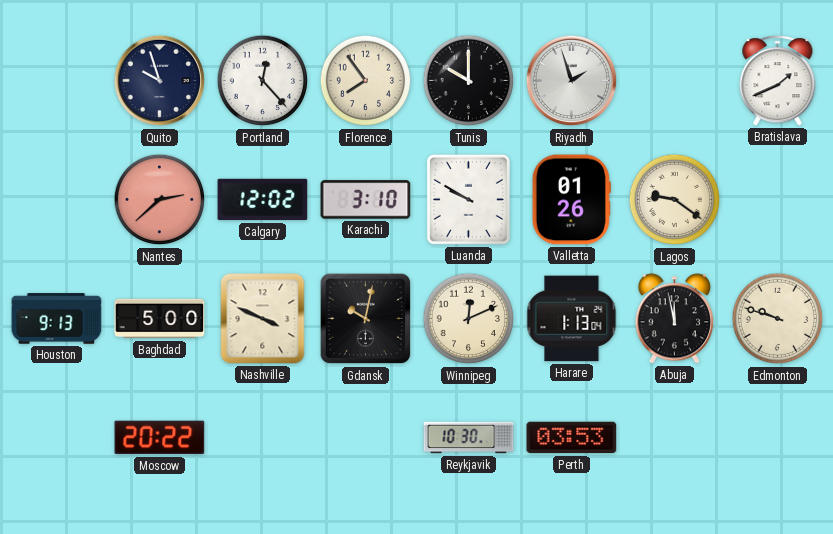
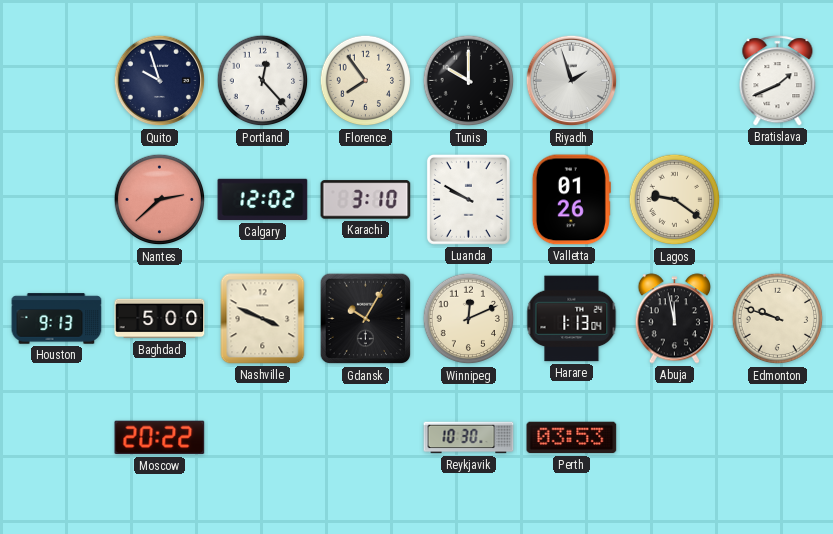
Gdansk: 10:02 -> 10:05
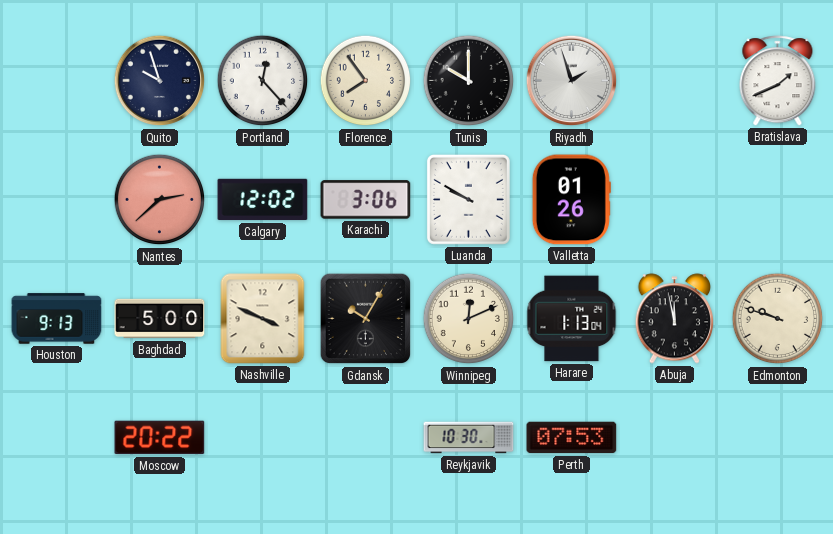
Karachi: 3:10 -> 3:06
Lagos: 9:21 -> none
Perth: 03:53 -> 07:53
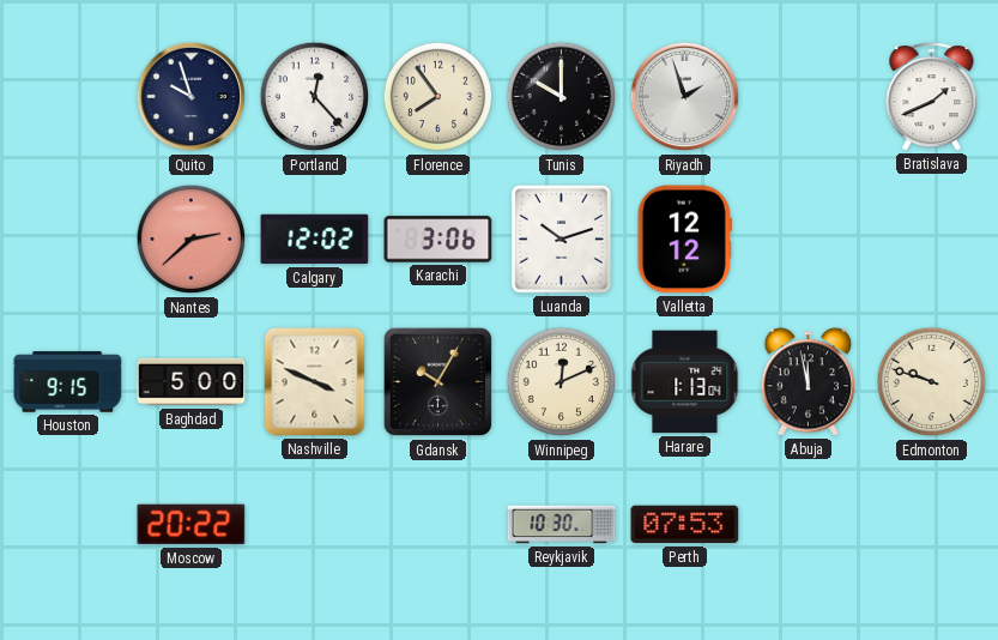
Luanda: 9:50 -> 10:12
Valletta: 01:26 -> 12:12
Houston: 9:13 -> 9:15
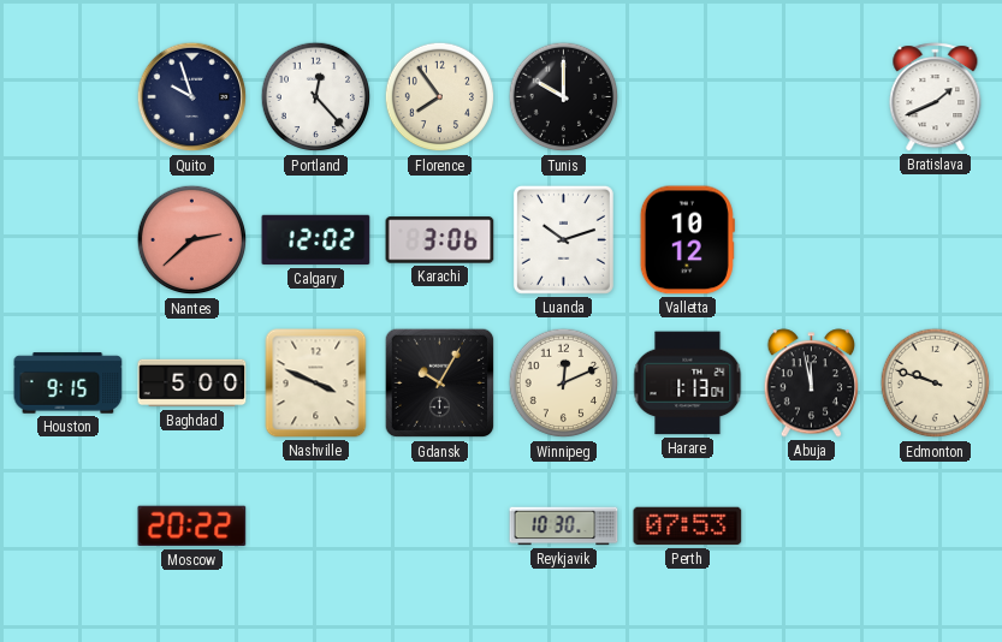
Riyadh: 1:57 -> none
Valletta: 12:12 -> 10:12
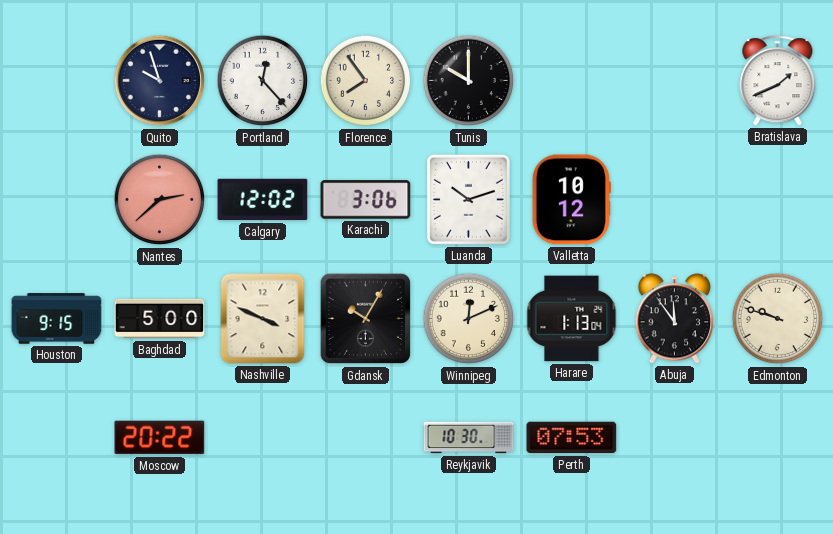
Abuja: 11:58 -> 11:54
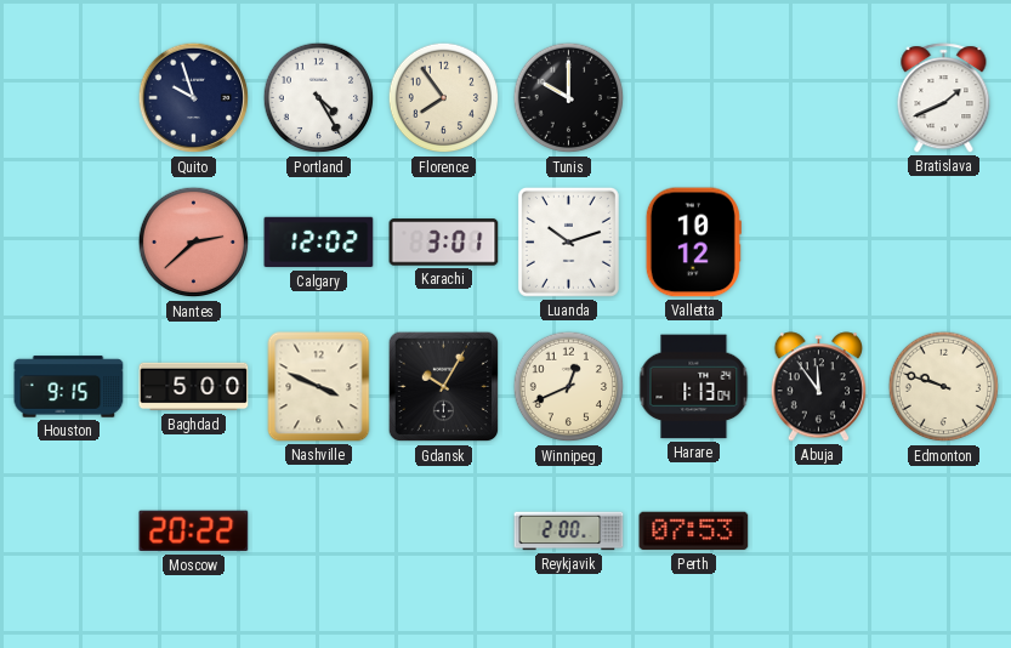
Portland: 12:23 -> 4:25
Karachi: 3:06 -> 3:01
Winnipeg: 12:11 -> 12:41
Reykjavik: 10:30 -> 2:00
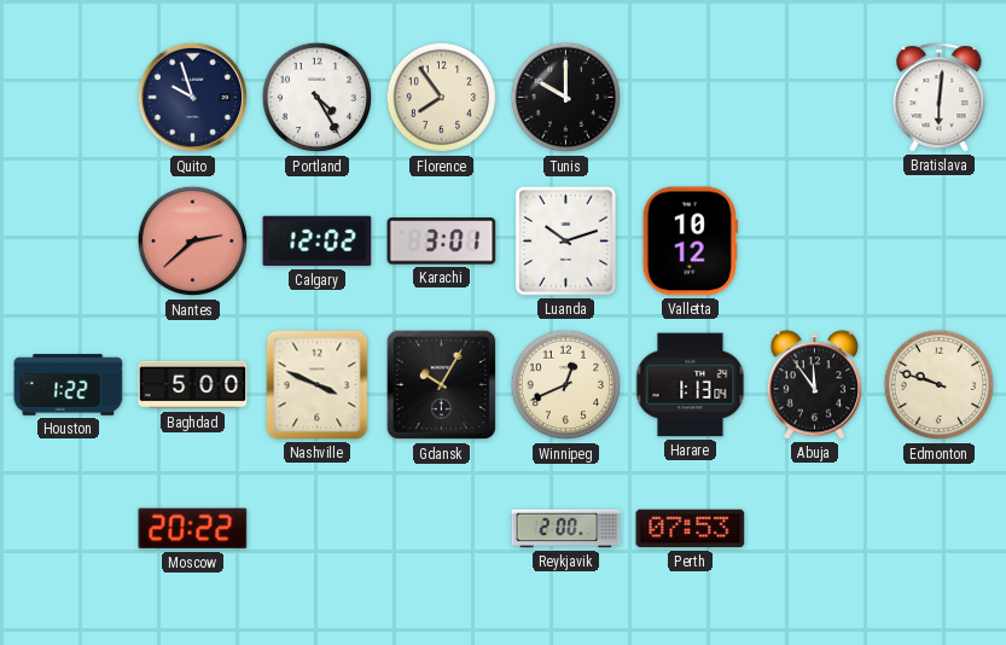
Bratislava: 1:41 -> 6:01
Houston: 9:15 -> 1:22
